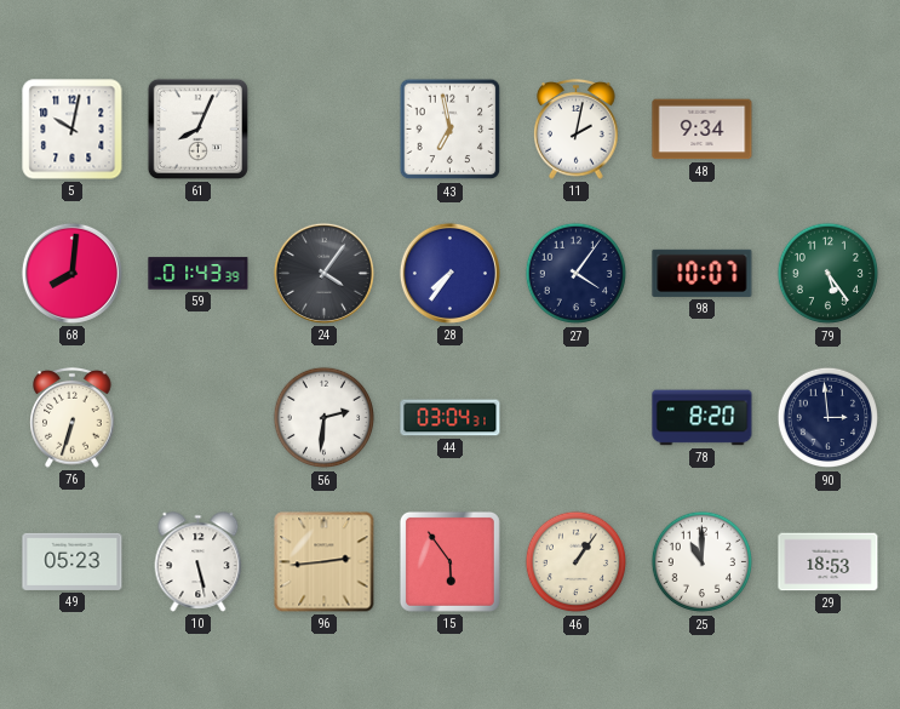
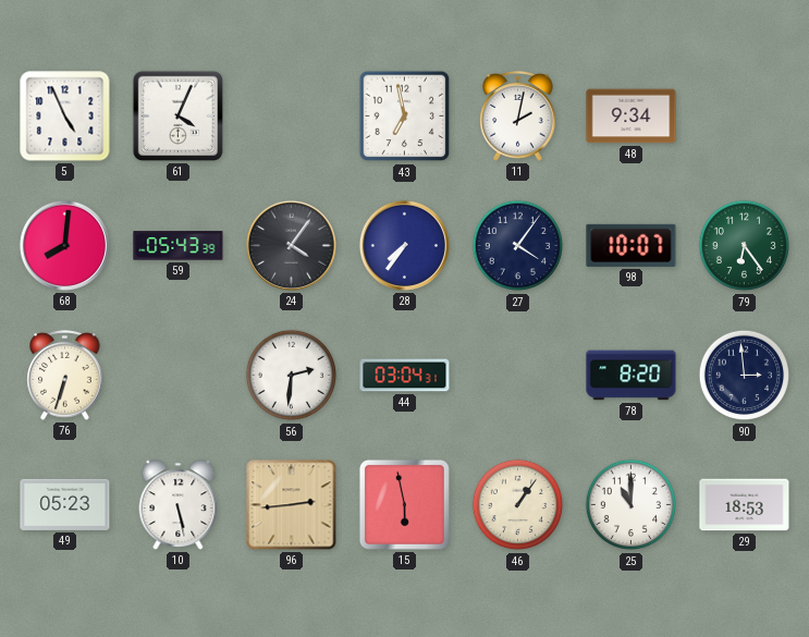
5: 10:02 -> 4:56
61: 8:04 -> 4:04
59: 01:43 -> 05:43
79: 5:24 -> 6:24
15: 5:54 -> 5:58
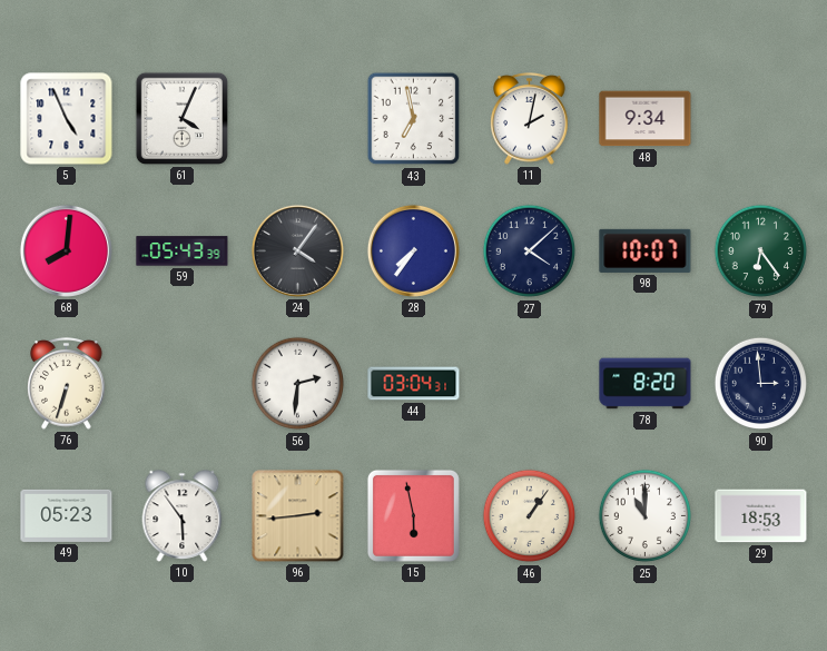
27: 4:06 -> 4:08
10: 5:28 -> 5:54
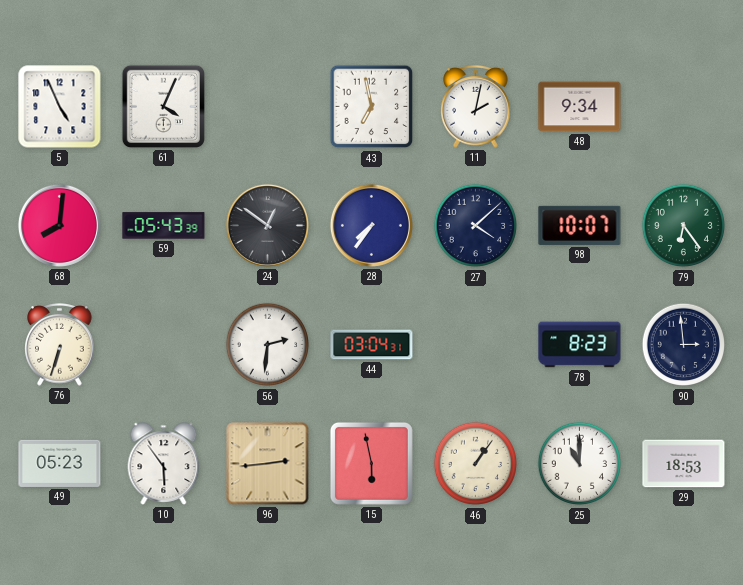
24: 4:06 -> 12:51
78: 8:20 -> 8:23
